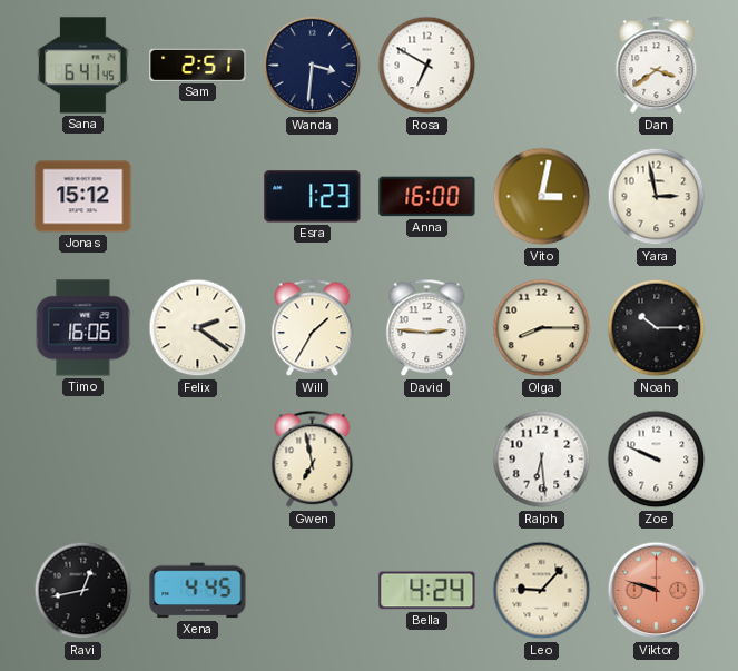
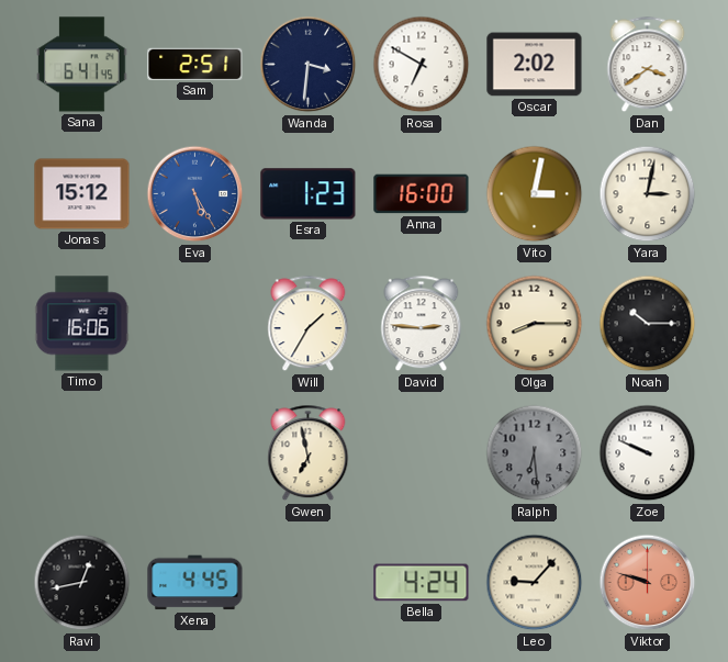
Oscar: none -> 2:02
Eva: none -> 5:25
Yara: 2:58 -> 3:02
Felix: 2:21 -> none
Ralph dial: white -> grey
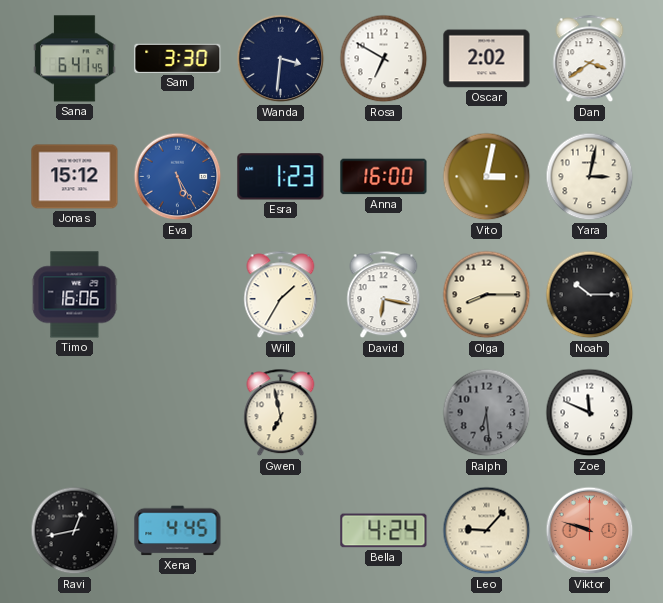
Sam: 2:51 -> 3:30
David: 2:46 -> 6:17
Zoe: 9:49 -> 11:49
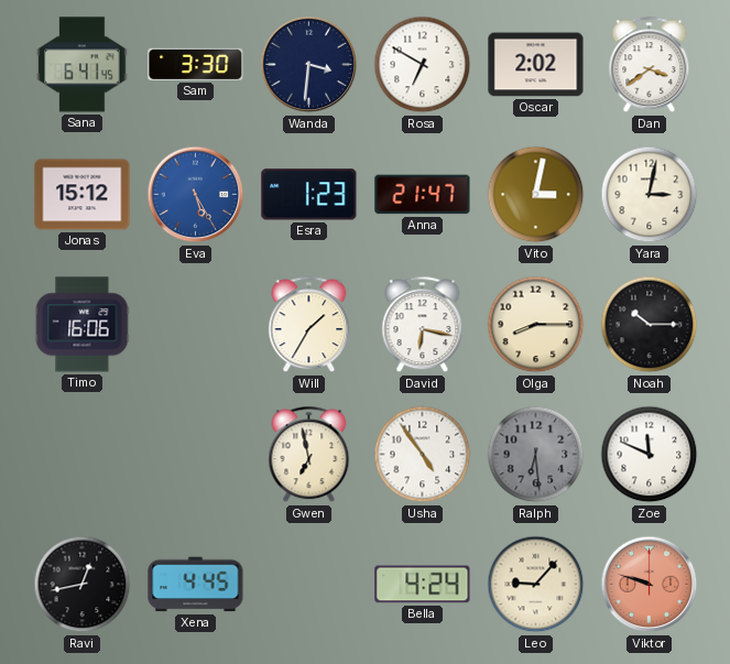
Anna: 16:00 -> 21:47
Usha: none -> 4:54
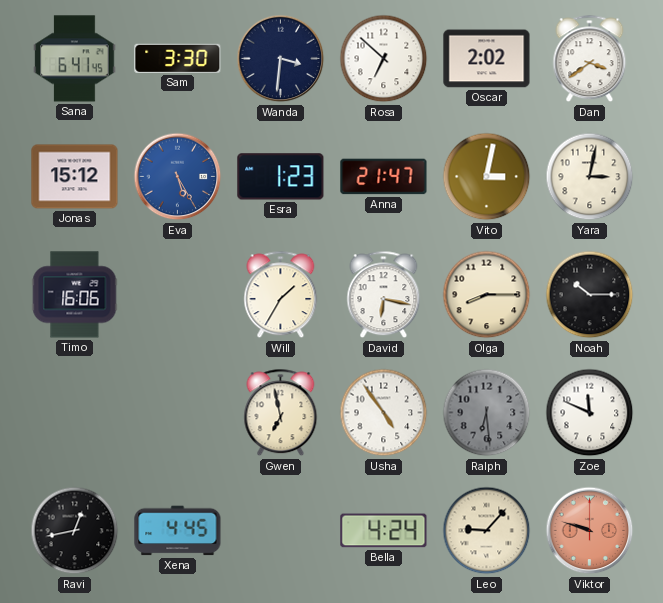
Rosa: 6:50 -> 6:52
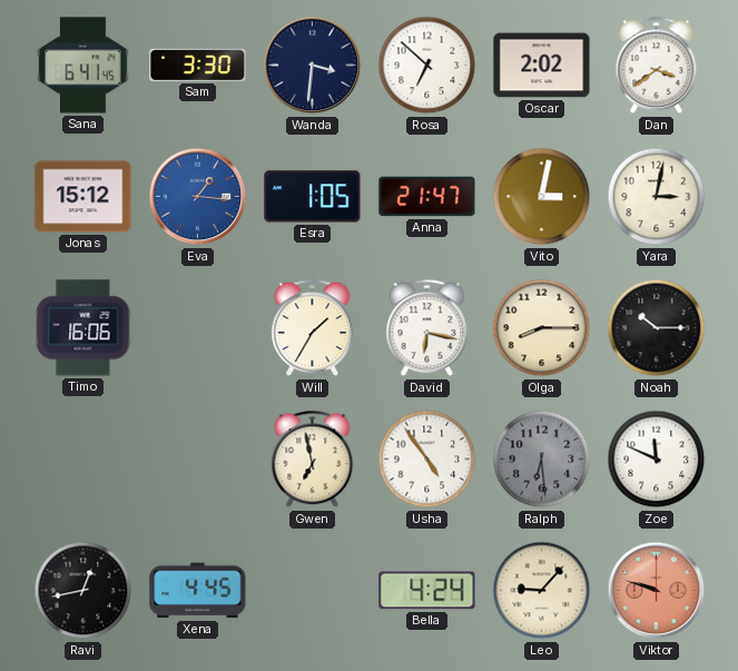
Eva: 5:25 -> 1:16
Esra: 1:23 -> 1:05
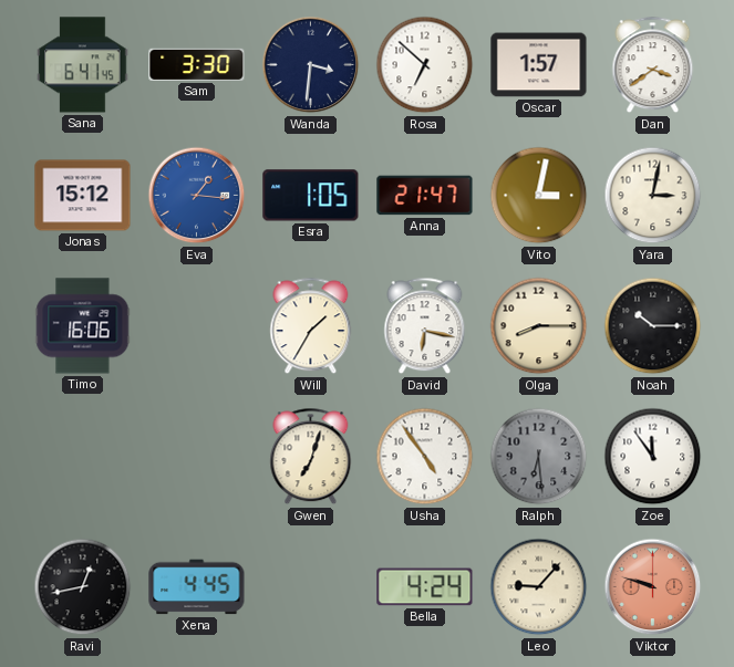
Oscar: 2:02 -> 1:57
Gwen: 6:58 -> 7:03
Zoe: 11:49 -> 11:54
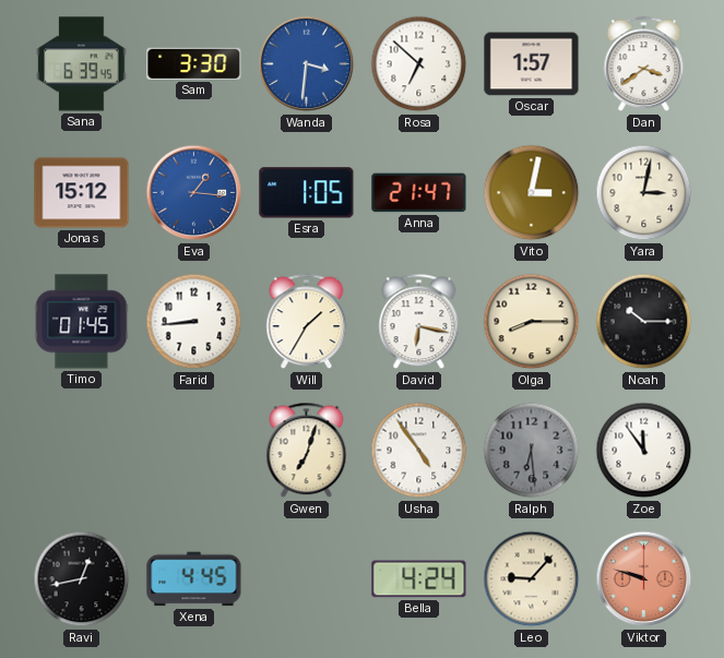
Sana: 6:41 -> 6:39
Wanda dial: navy -> blue
Timo: 16:06 -> 01:45
Farid: none -> 8:44
